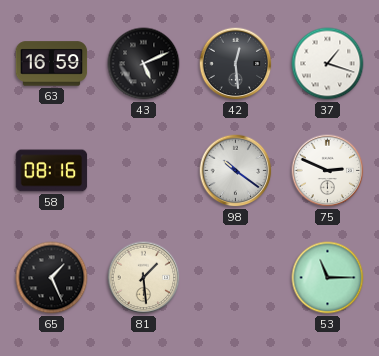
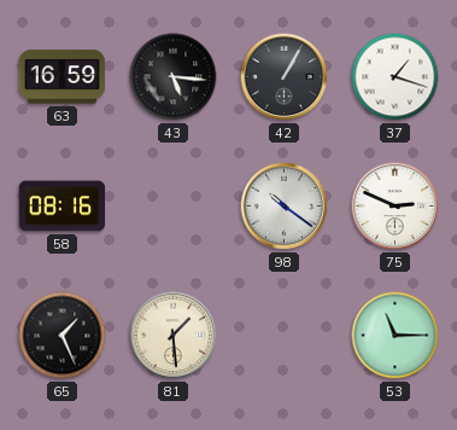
43: 5:11 -> 5:16
42: 12:29 -> 1:05
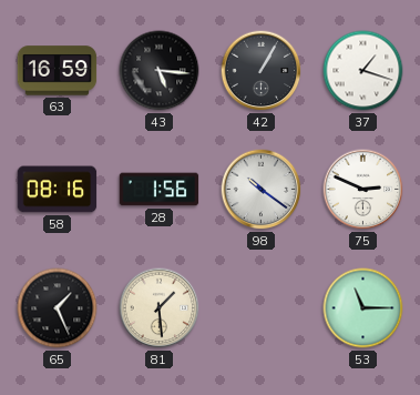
28: none -> 1:56
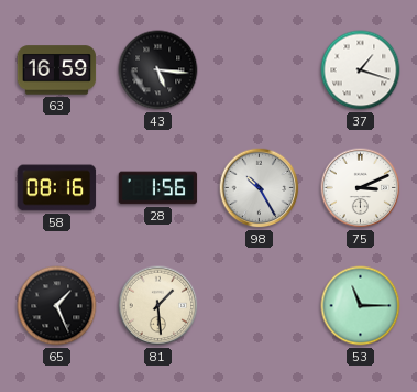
42: 1:05 -> none
98: 10:21 -> 10:25
75: 2:49 -> 3:11
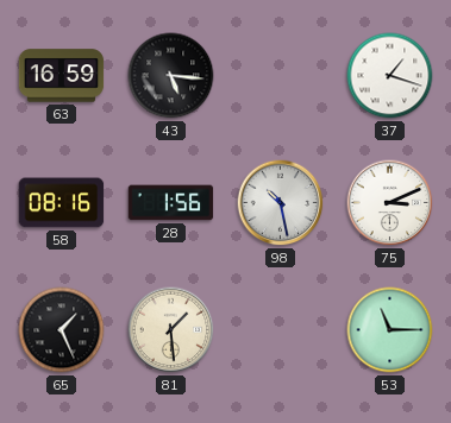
98: 10:25 -> 10:28
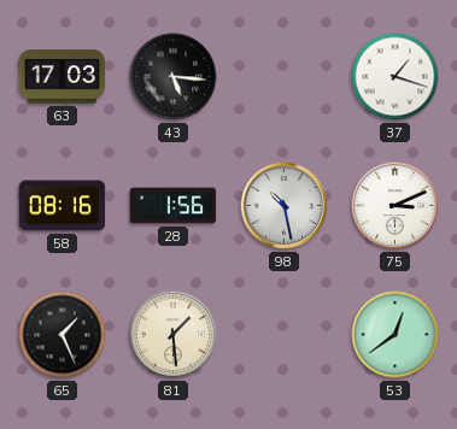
63: 16:59 -> 17:03
53: 11:15 -> 12:39
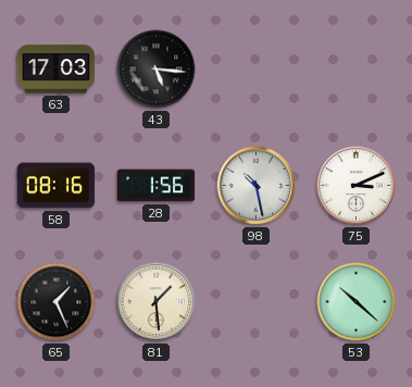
37: 1:18 -> none
53: 12:39 -> 10:22
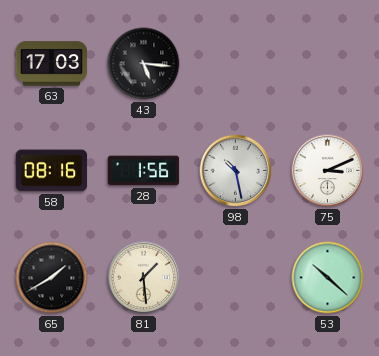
65: 1:26 -> 1:40
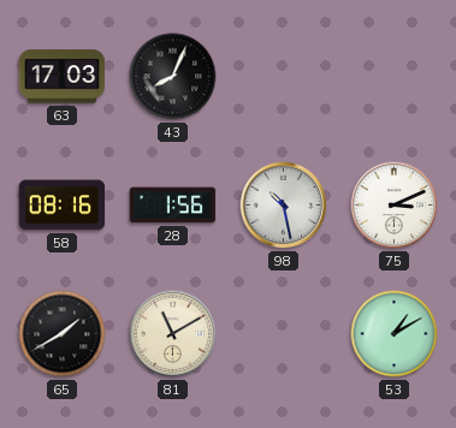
43: 5:16 -> 8:04
81: 1:29 -> 11:10
53: 10:22 -> 1:10
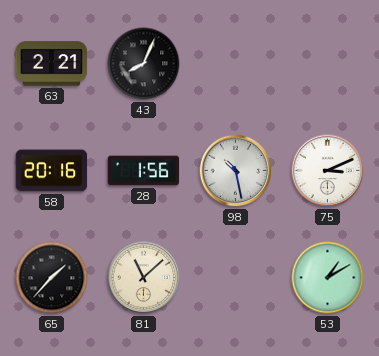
63: 17:03 -> 2:21
58: 08:16 -> 20:16
65: 1:40 -> 1:37
81: 11:10 -> 11:08
